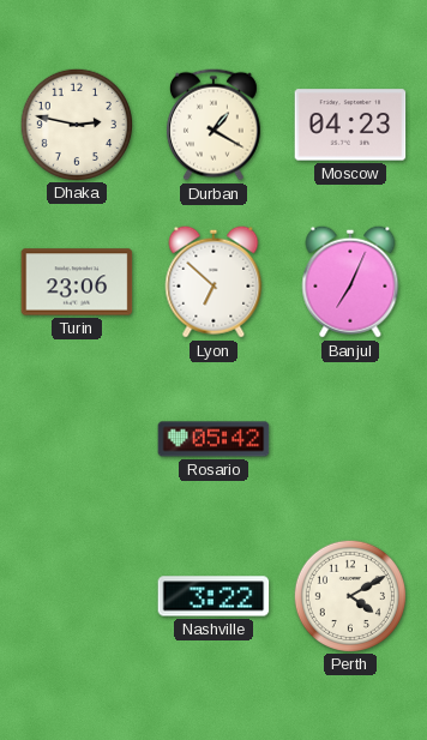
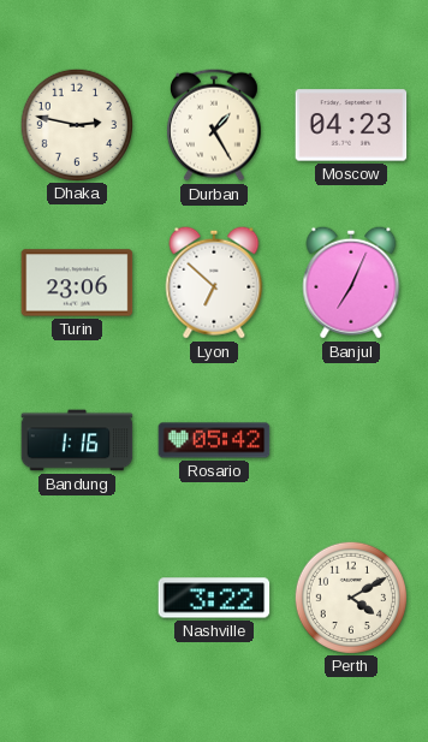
Durban: 1:20 -> 1:25
Bandung: none -> 1:16
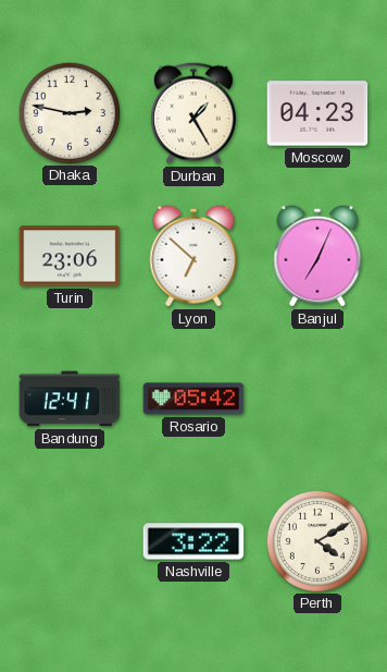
Bandung: 1:16 -> 12:41
